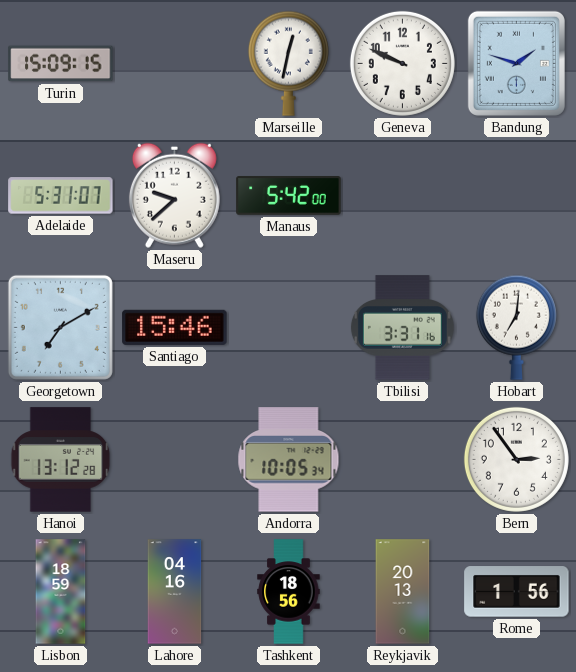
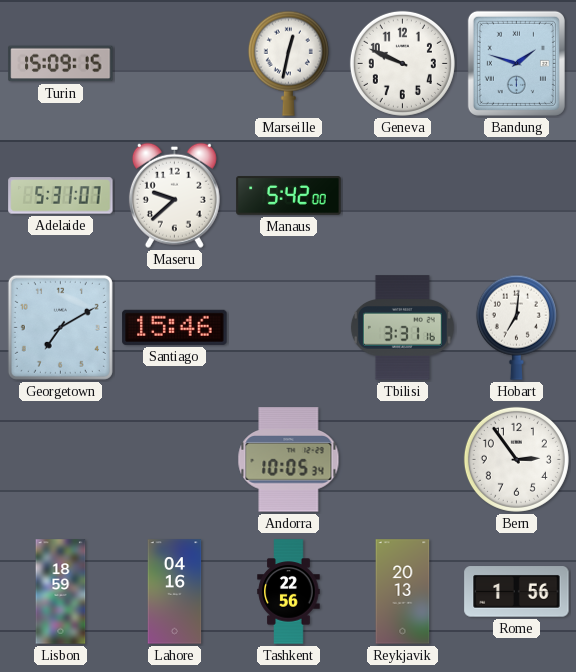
Hanoi: 13:12 -> none
Tashkent: 18:56 -> 22:56
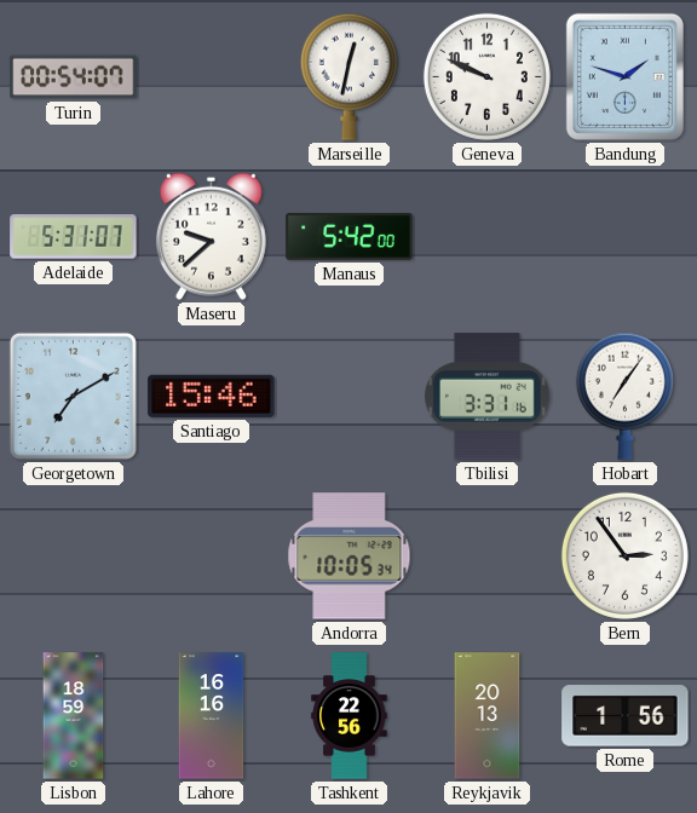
Turin: 15:09 -> 00:54
Hobart: 7:01 -> 7:06
Lahore: 04:16 -> 16:16
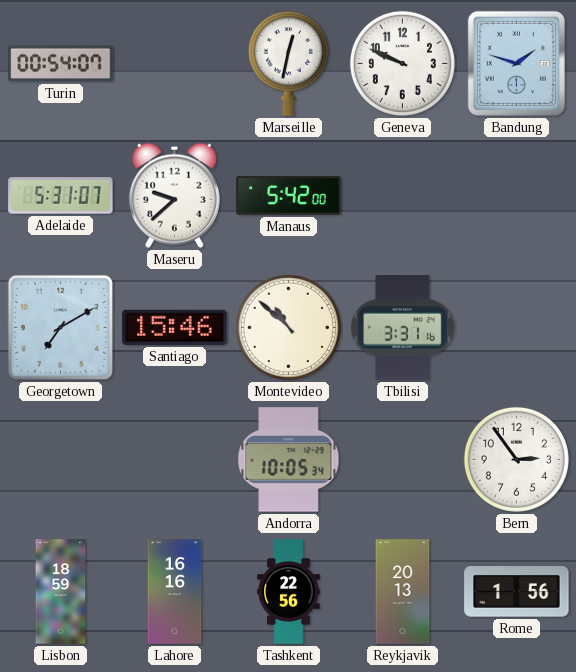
Montevideo: none -> 10:52
Hobart: 7:06 -> none
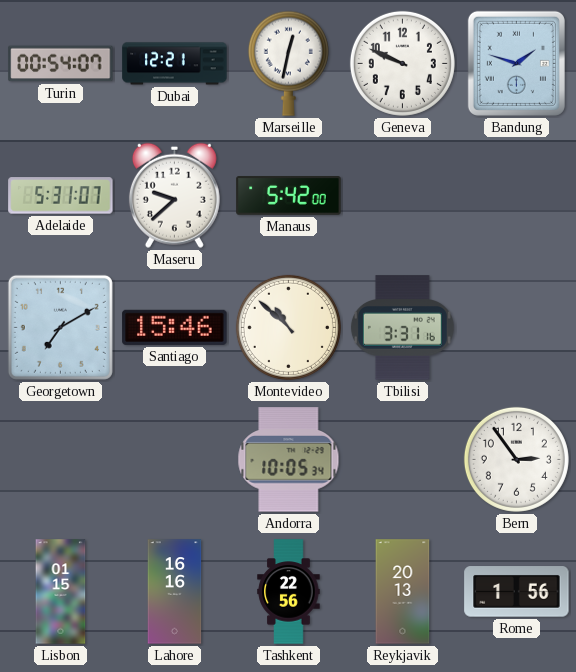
Dubai: none -> 12:21
Lisbon: 18:59 -> 01:15
